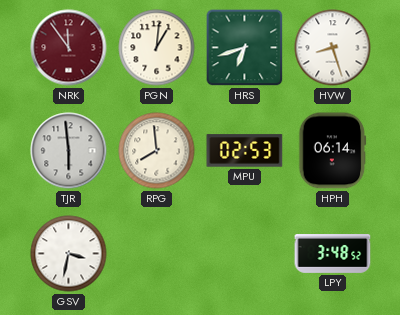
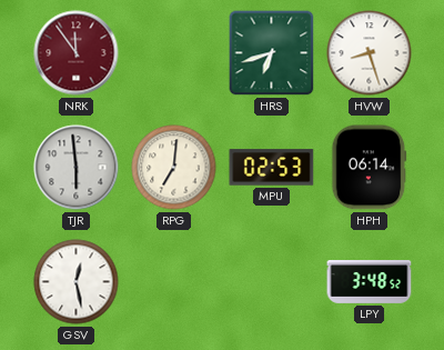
PGN: 1:01 -> none
RPG: 7:59 -> 7:01
GSV: 3:32 -> 12:28
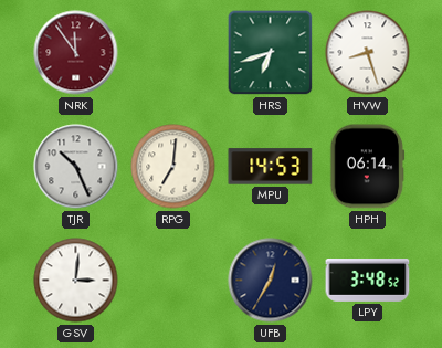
TJR: 5:59 -> 10:26
MPU: 02:53 -> 14:53
GSV: 12:28 -> 3:01
UFB: none -> 12:35
